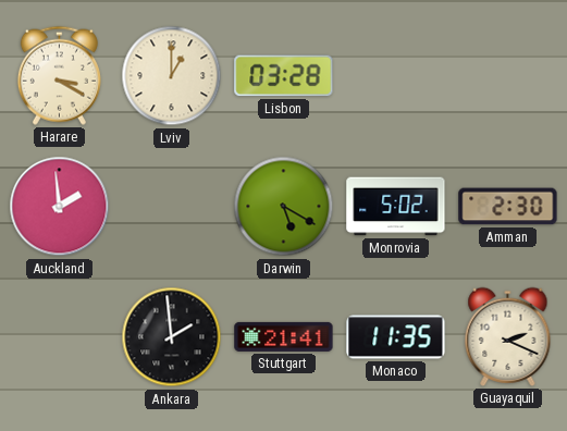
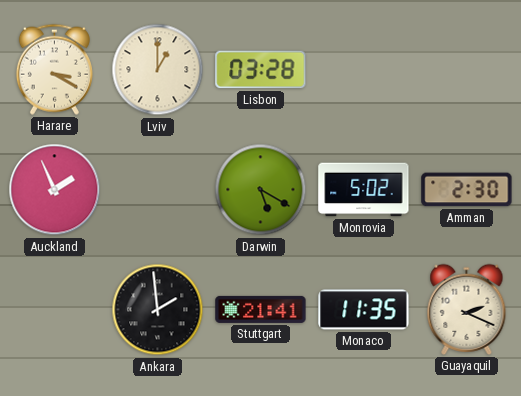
Auckland: 1:59 -> 1:56
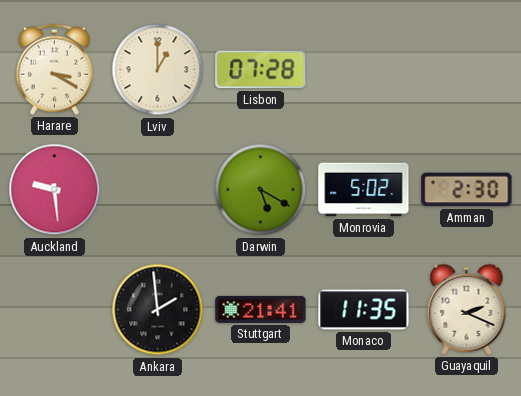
Lisbon: 03:28 -> 07:28
Auckland: 1:56 -> 9:29
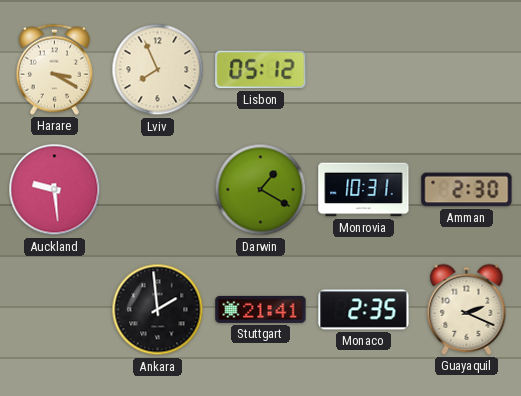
Lviv: 1:00 -> 7:56
Lisbon: 07:28 -> 05:12
Darwin: 5:20 -> 1:20
Monrovia: 5:02 -> 10:31
Monaco: 11:35 -> 2:35
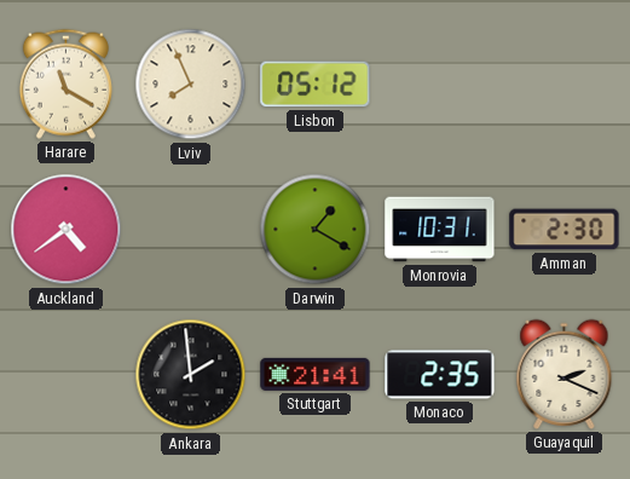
Harare: 3:20 -> 11:20
Auckland: 9:29 -> 4:39
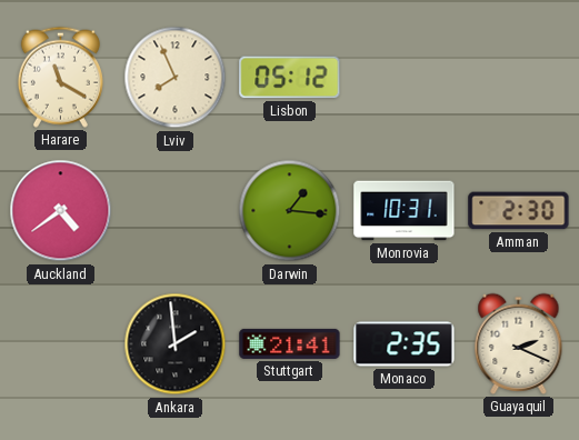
Darwin: 1:20 -> 1:16
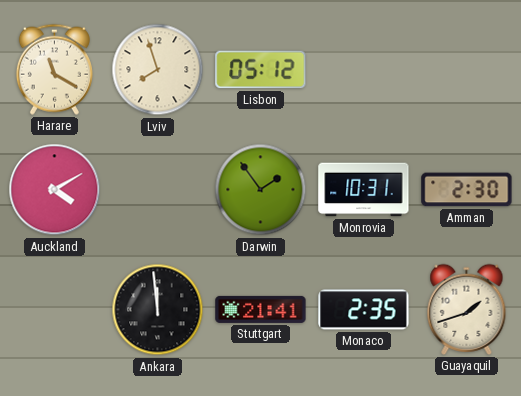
Lviv: 7:56 -> 7:57
Auckland: 4:39 -> 4:10
Darwin: 1:16 -> 1:54
Ankara: 1:59 -> 11:59
Guayaquil: 2:19 -> 1:42
